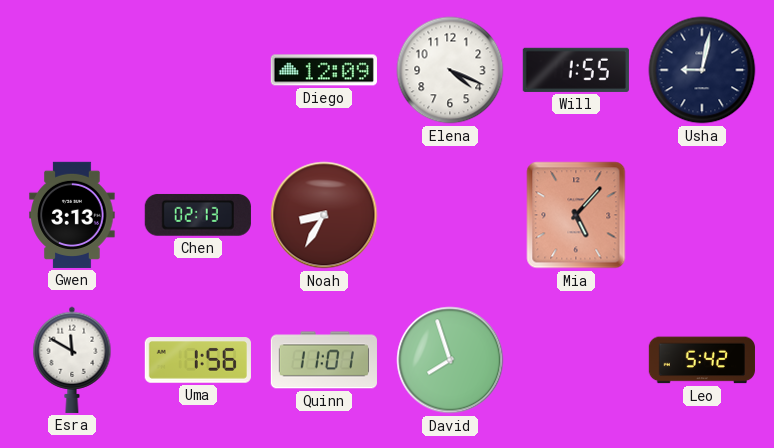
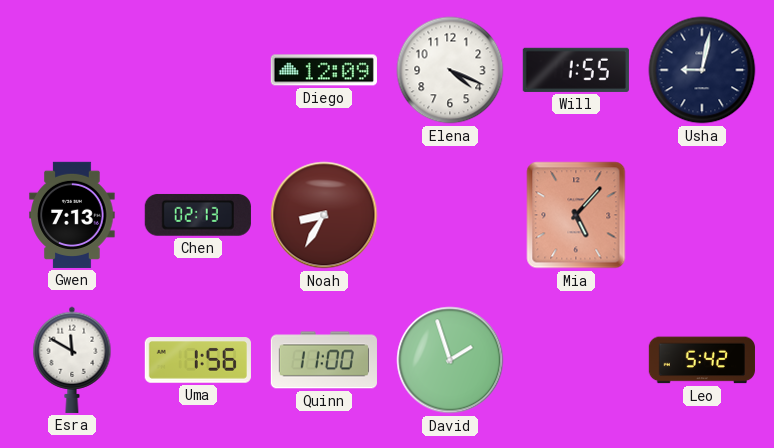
Gwen: 3:13 -> 7:13
Quinn: 11:01 -> 11:00
David: 7:57 -> 1:57
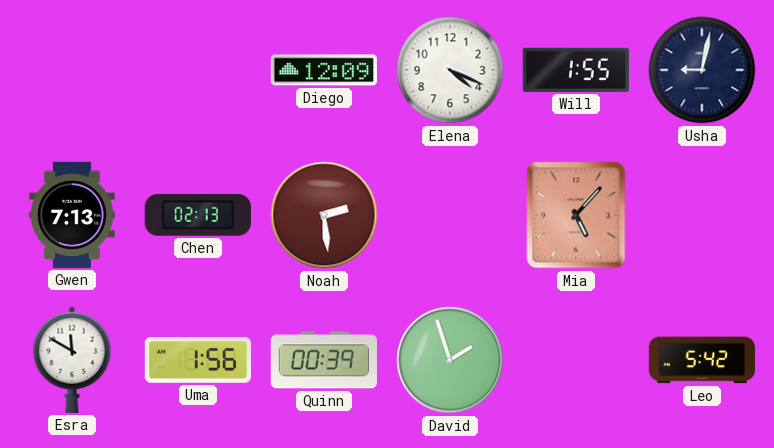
Noah: 8:35 -> 2:29
Quinn: 11:00 -> 00:39
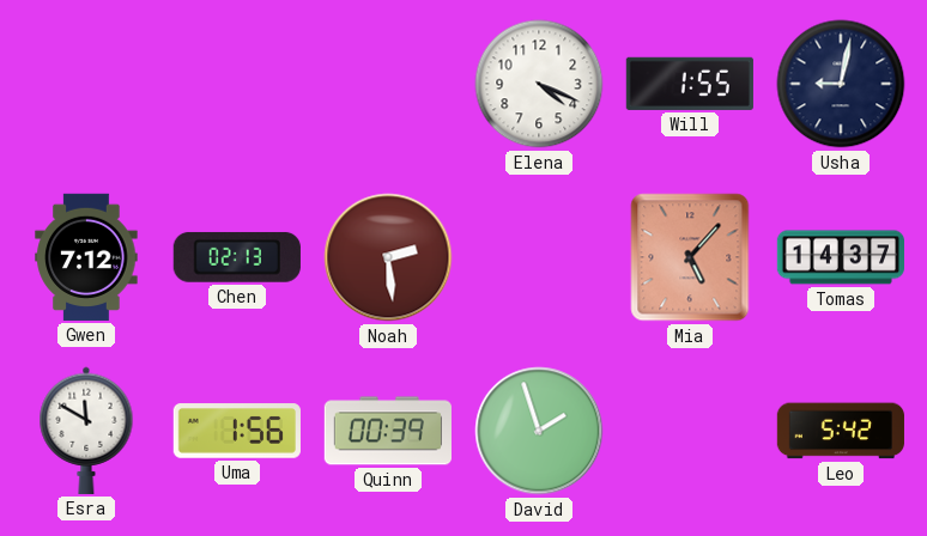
Diego: 12:09 -> none
Gwen: 7:13 -> 7:12
Tomas: none -> 14:37
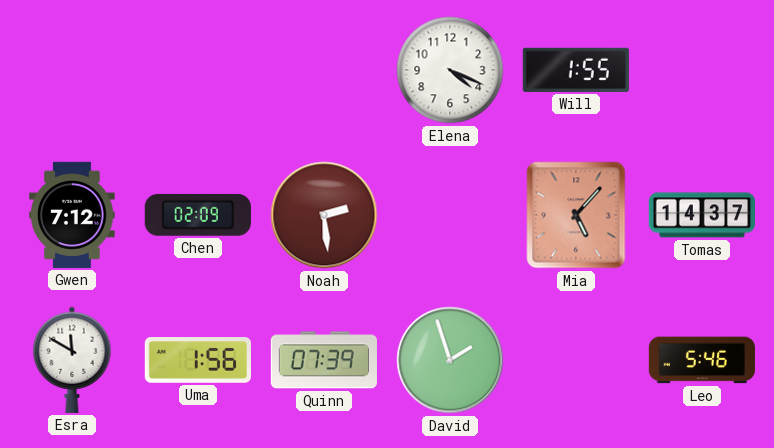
Usha: 9:02 -> none
Chen: 02:13 -> 02:09
Quinn: 00:39 -> 07:39
Leo: 5:42 -> 5:46
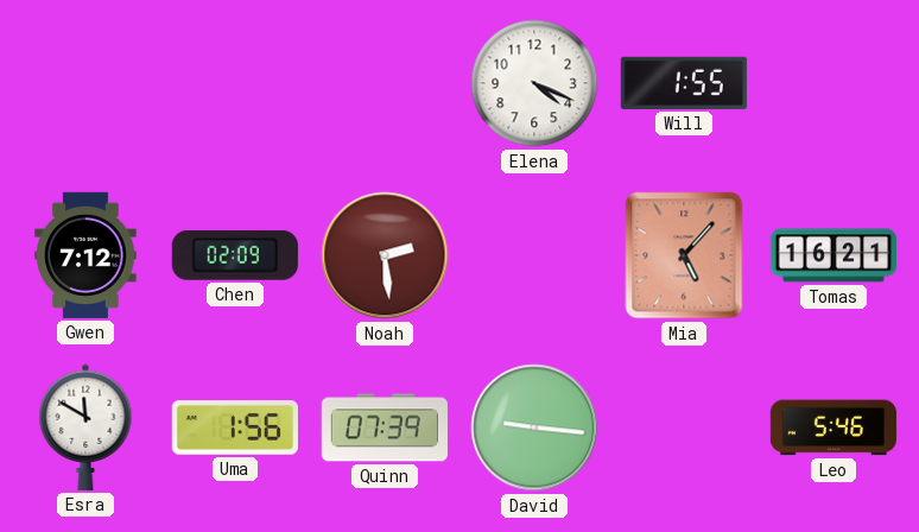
Tomas: 14:37 -> 16:21
David: 1:57 -> 9:16
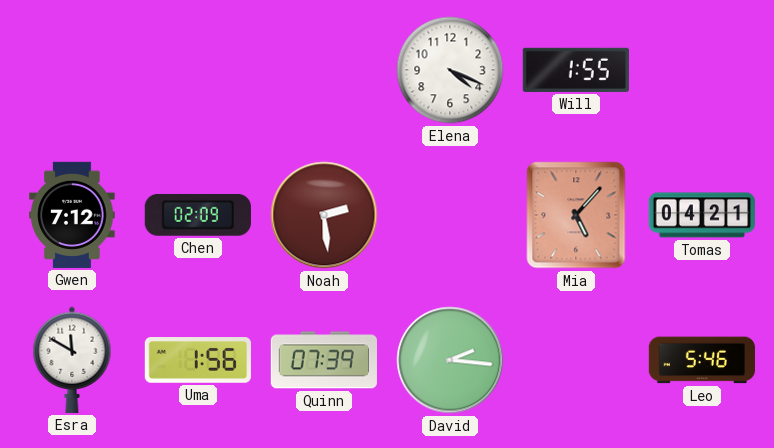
Tomas: 16:21 -> 04:21
David: 9:16 -> 2:16
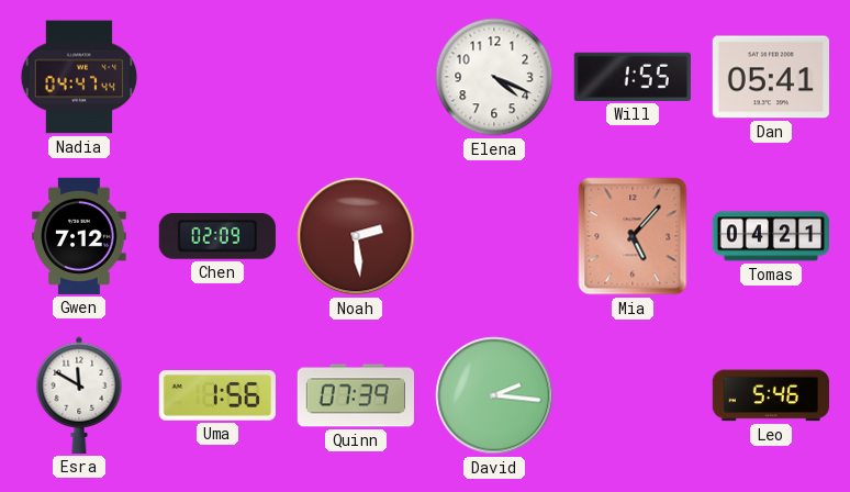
Nadia: none -> 04:47
Dan: none -> 05:41
